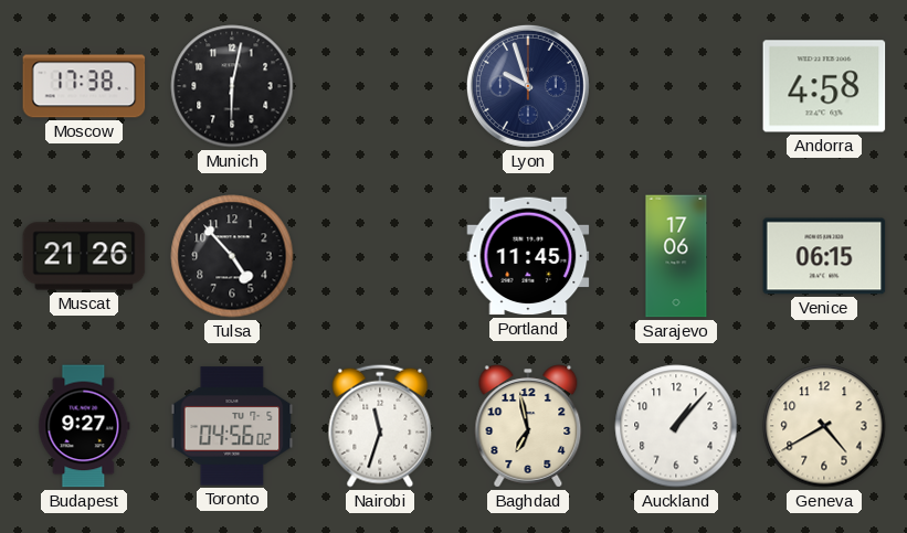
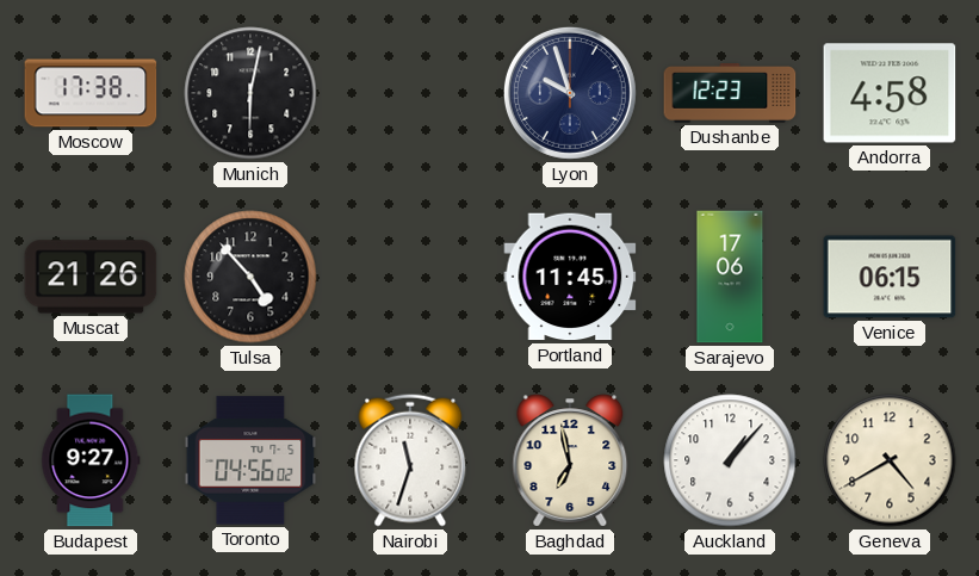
Dushanbe: none -> 12:23
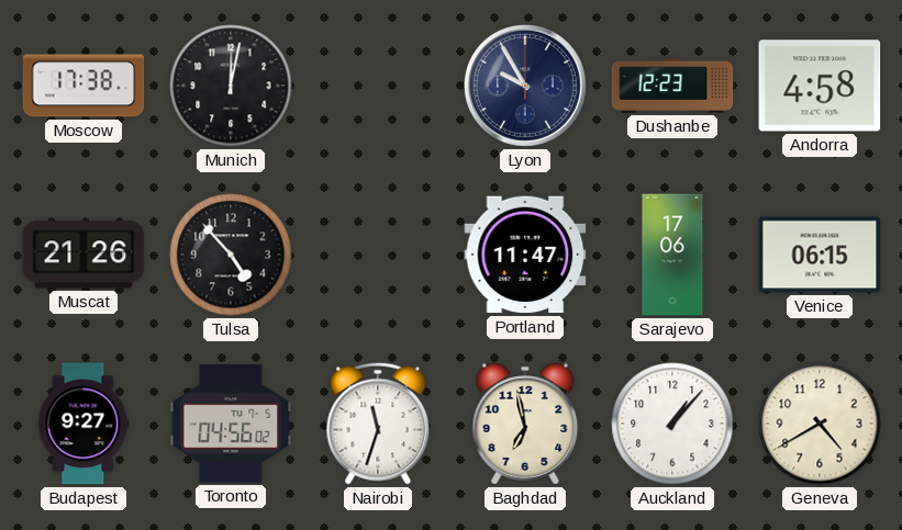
Munich: 6:02 -> 12:02
Lyon: 9:57 -> 9:55
Portland: 11:45 -> 11:47
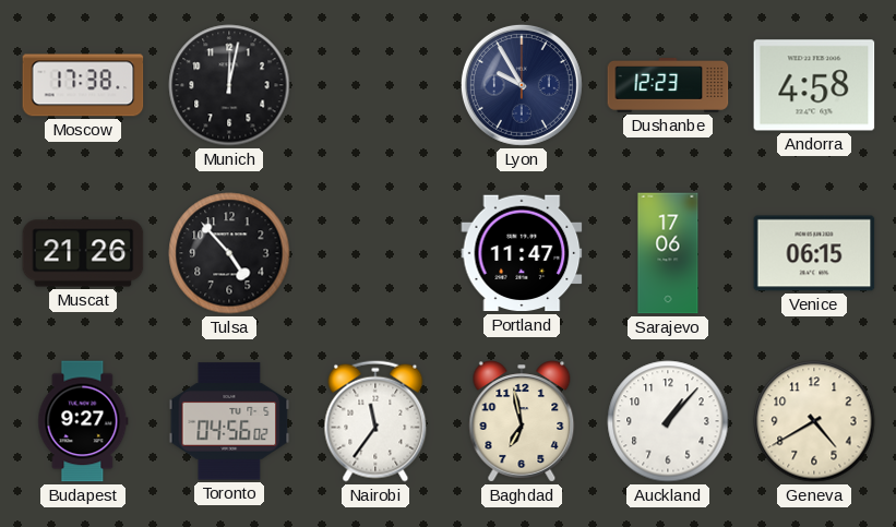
Nairobi: 11:33 -> 11:36
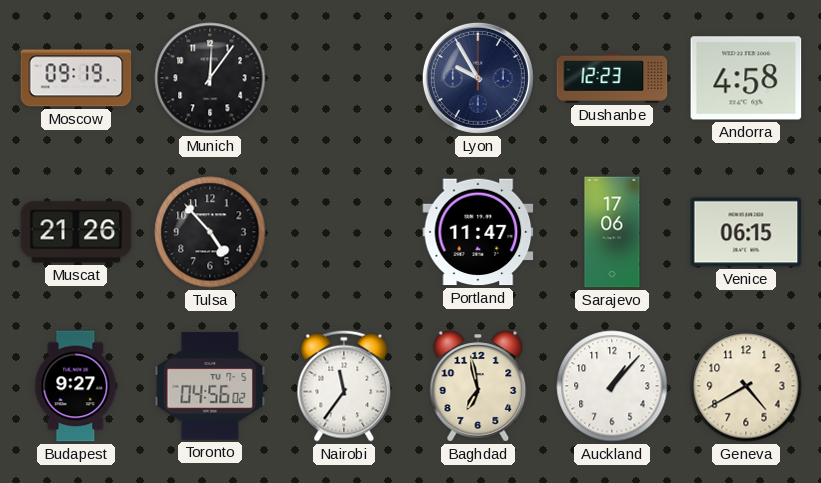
Moscow: 17:38 -> 09:19
Munich: 12:02 -> 12:06
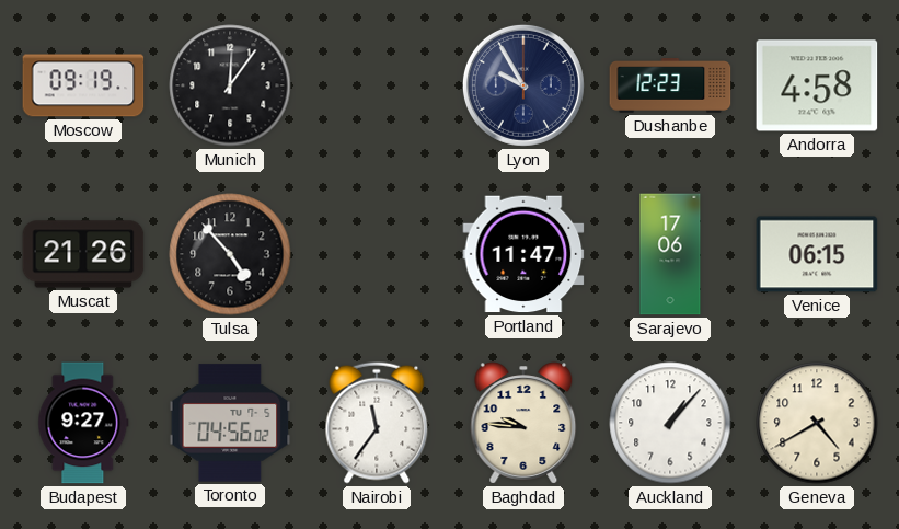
Baghdad: 6:58 -> 9:46
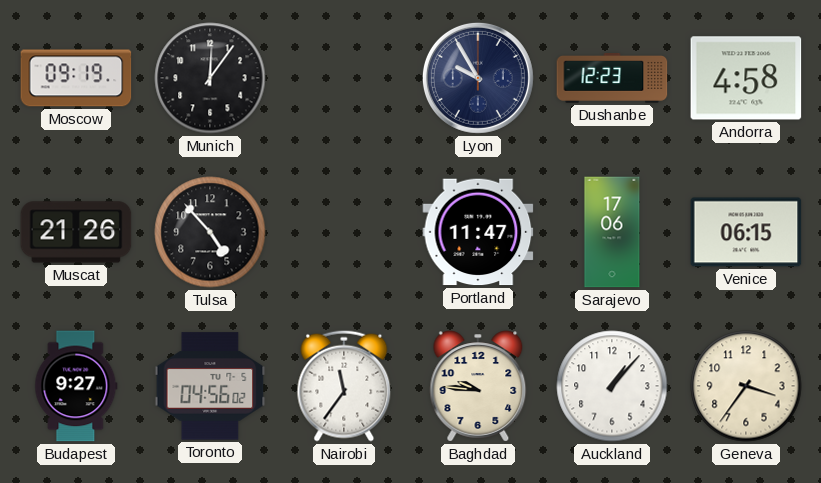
Geneva: 4:40 -> 3:36
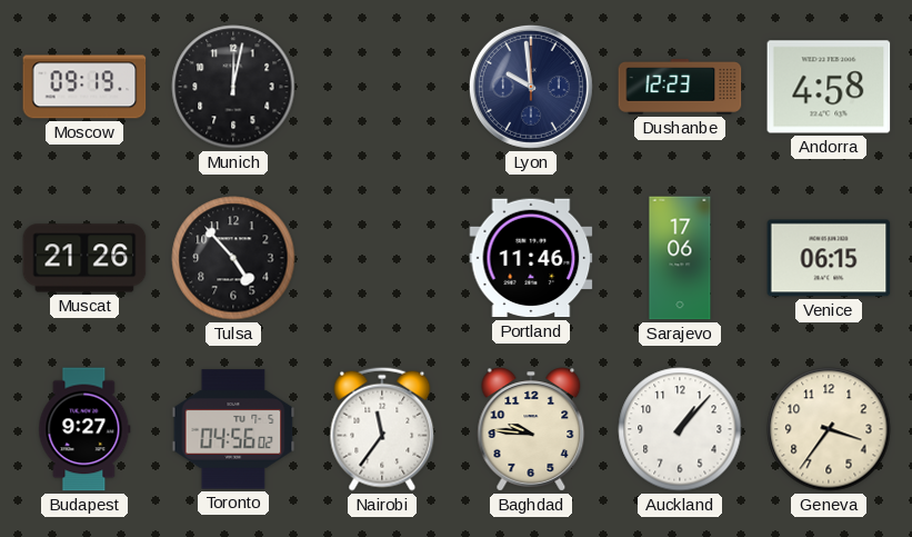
Munich: 12:06 -> 12:02
Lyon: 9:55 -> 9:59
Portland: 11:47 -> 11:46
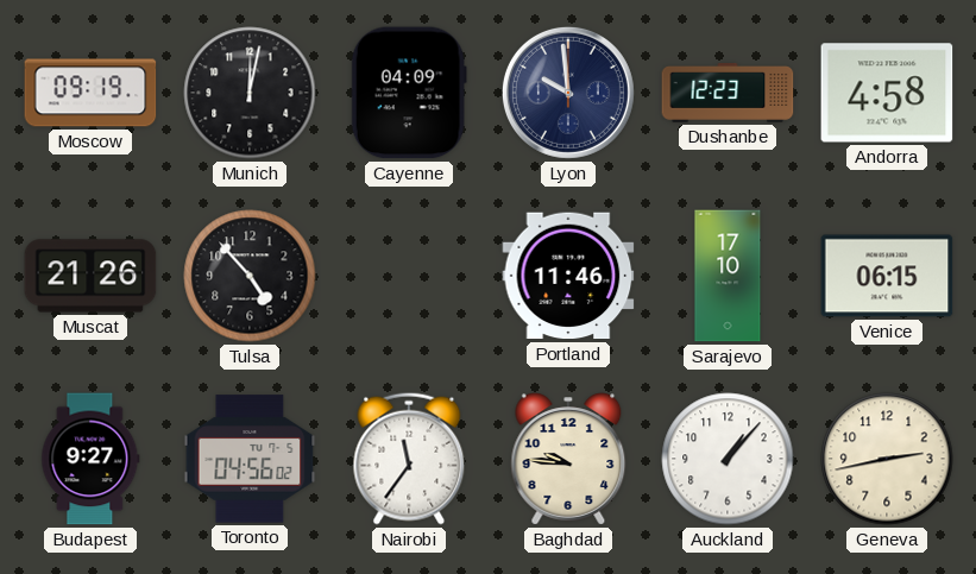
Cayenne: none -> 04:09
Sarajevo: 17:06 -> 17:10
Geneva: 3:36 -> 2:43
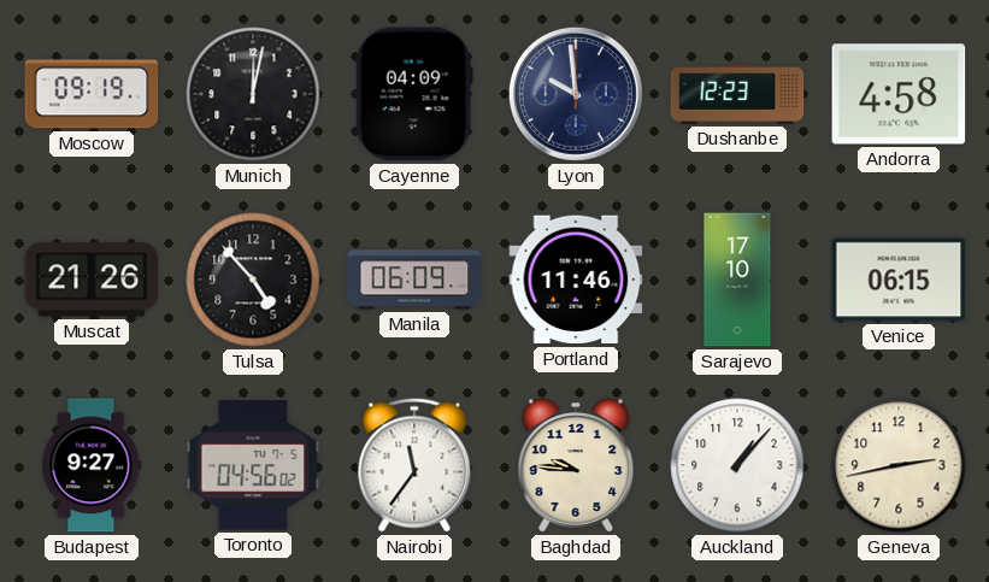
Manila: none -> 06:09
